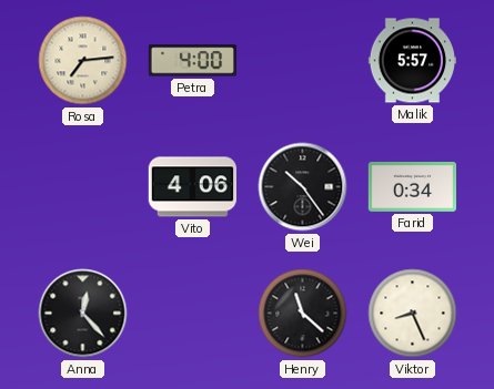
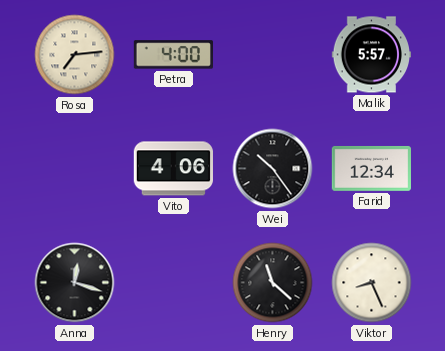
Farid: 0:34 -> 12:34
Anna: 12:23 -> 12:18
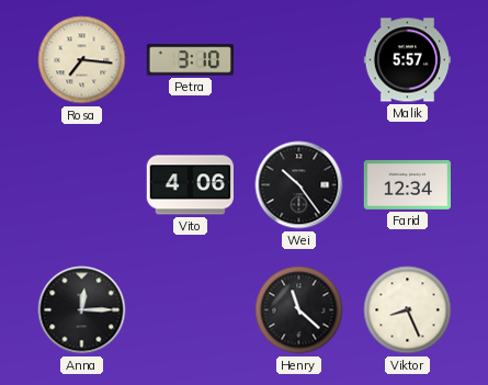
Rosa: 7:14 -> 7:16
Petra: 4:00 -> 3:10
Anna: 12:18 -> 12:15
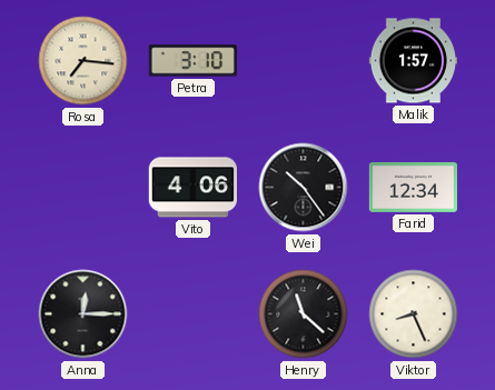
Malik: 5:57 -> 1:57
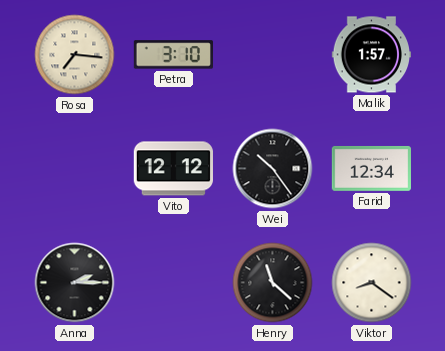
Vito: 4:06 -> 12:12
Anna: 12:15 -> 2:15
Viktor: 8:26 -> 8:21
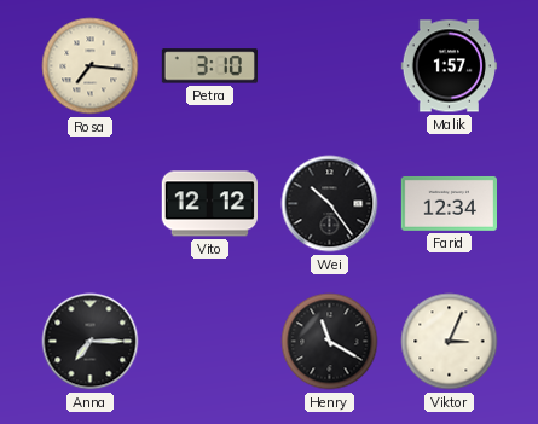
Anna: 2:15 -> 7:15
Henry: 11:22 -> 11:20
Viktor: 8:21 -> 3:04
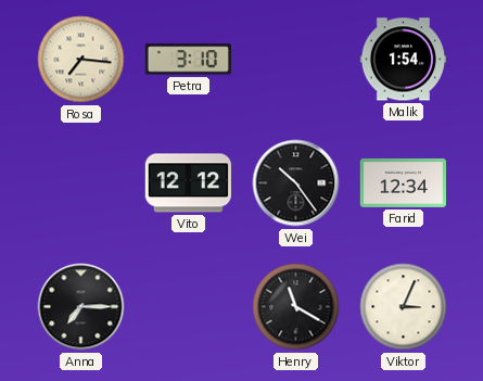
Malik: 1:57 -> 1:54
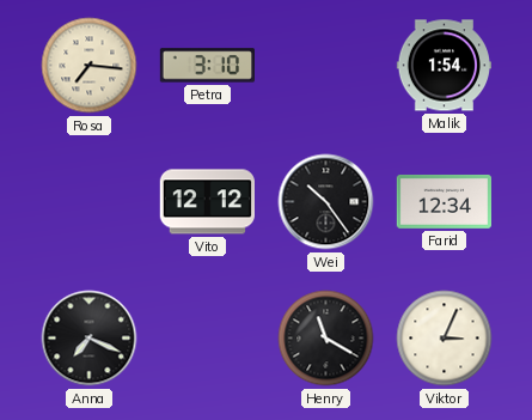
Anna: 7:15 -> 7:19
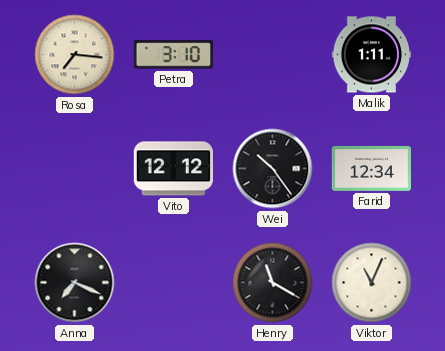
Malik: 1:54 -> 1:11
Viktor: 3:04 -> 11:04
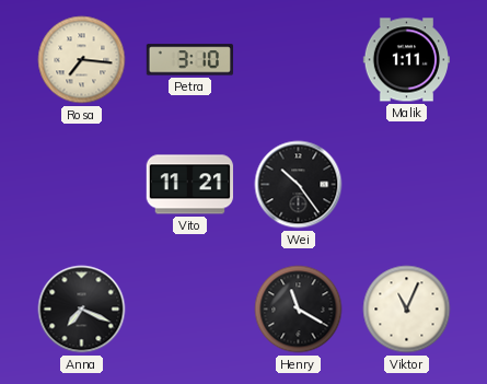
Vito: 12:12 -> 11:21
Farid: 12:34 -> none
